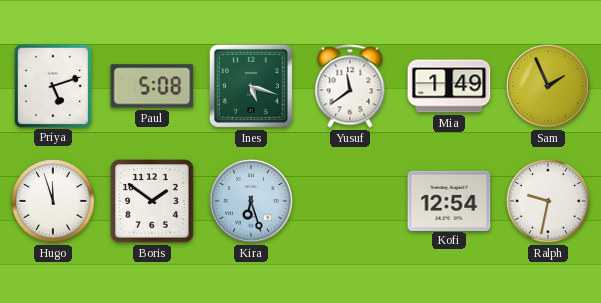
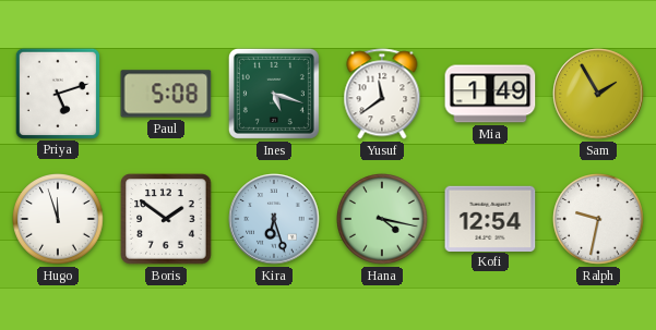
Sam: 1:56 -> 1:55
Hana: none -> 4:17
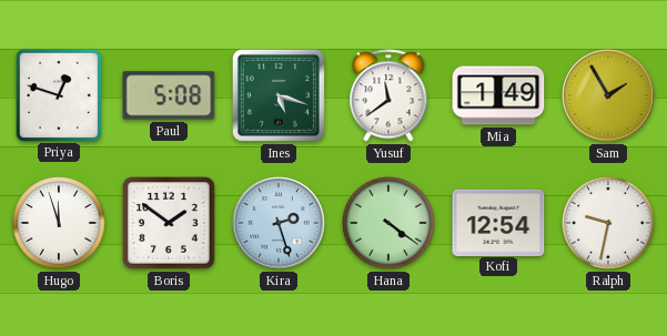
Priya: 5:12 -> 12:48
Kira: 6:27 -> 2:27
Hana: 4:17 -> 4:21
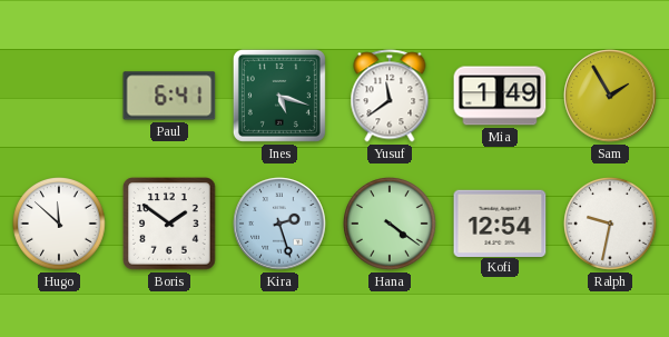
Priya: 12:48 -> none
Paul: 5:08 -> 6:41
Hugo: 11:57 -> 11:52
